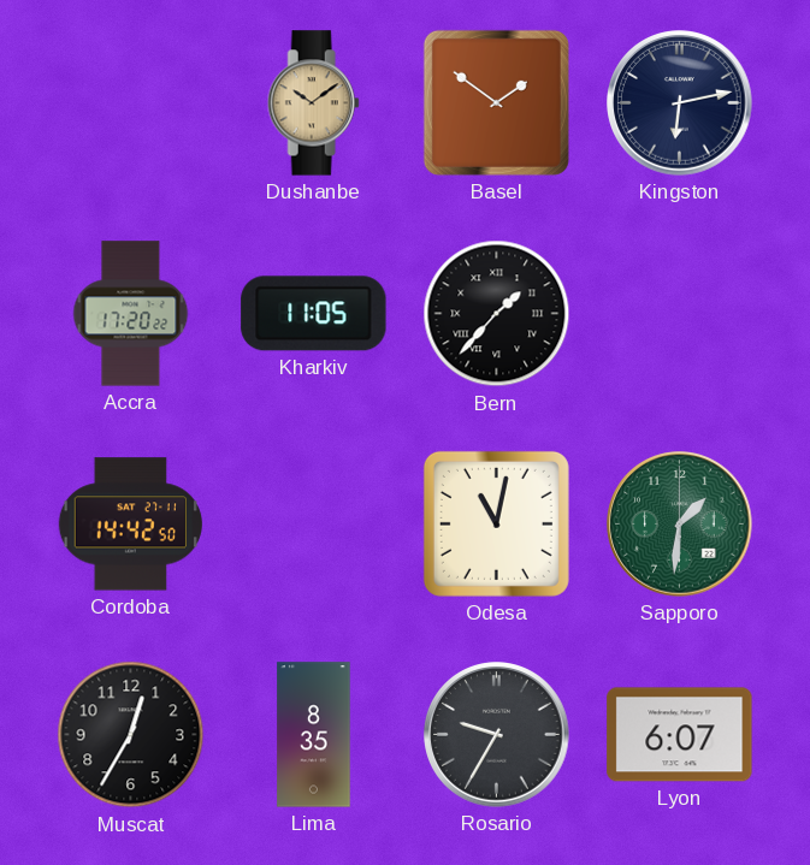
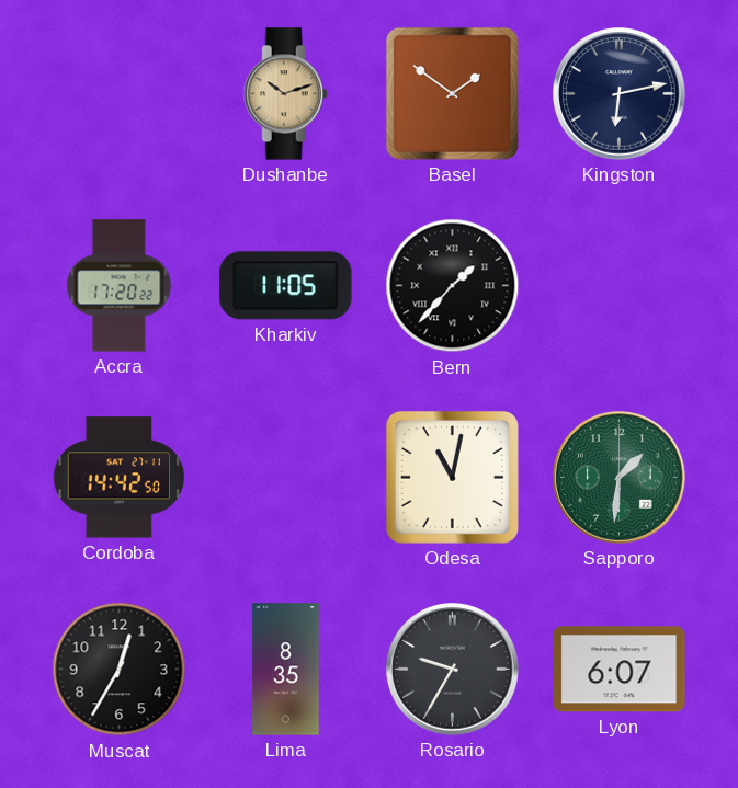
Dushanbe: 10:09 -> 10:12
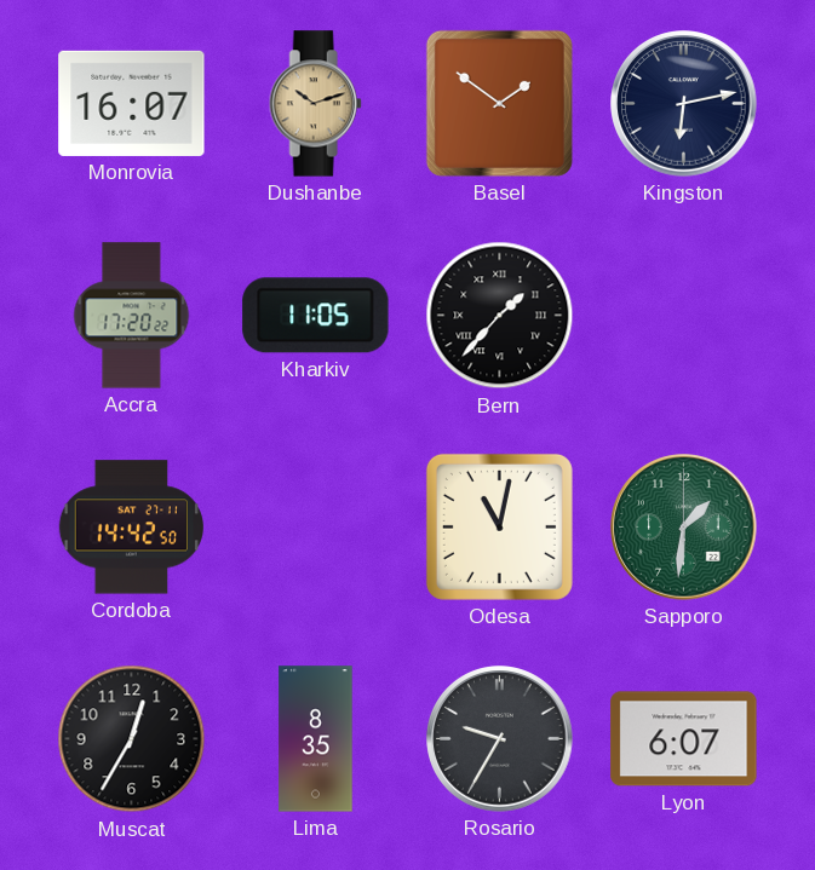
Monrovia: none -> 16:07
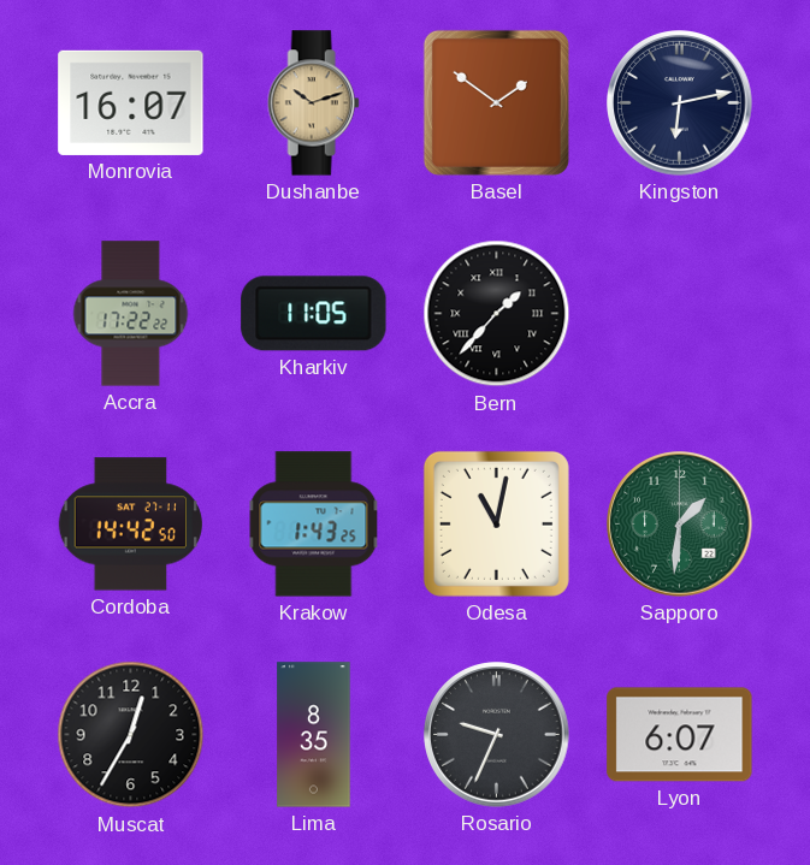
Accra: 17:20 -> 17:22
Krakow: none -> 1:43
Rosario: 9:35 -> 9:34
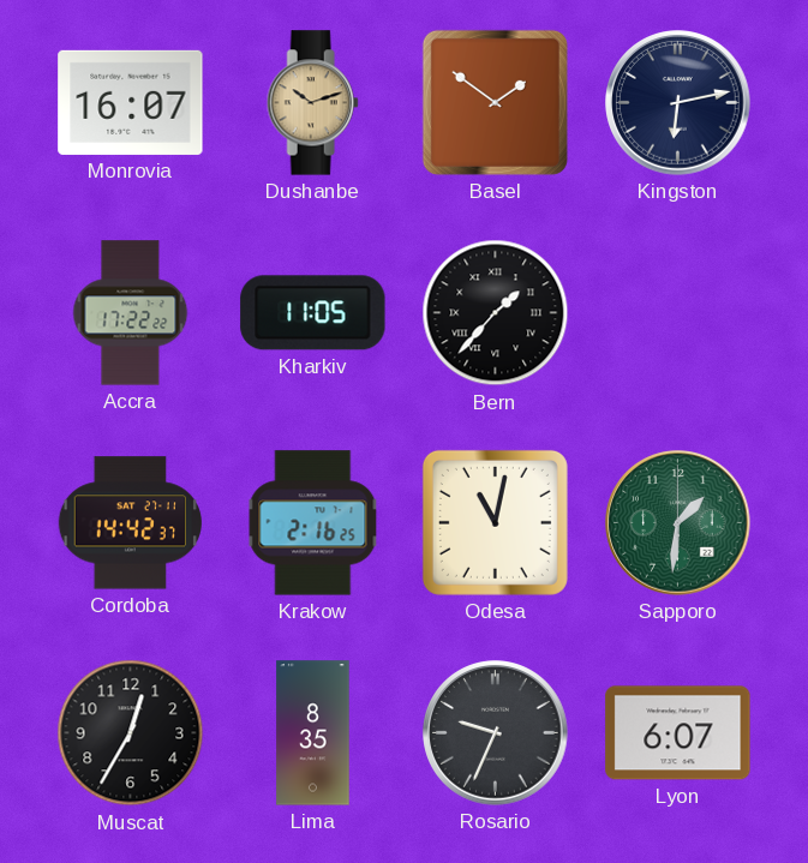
Cordoba: 14:42:50 -> 14:42:37
Krakow: 1:43 -> 2:16
